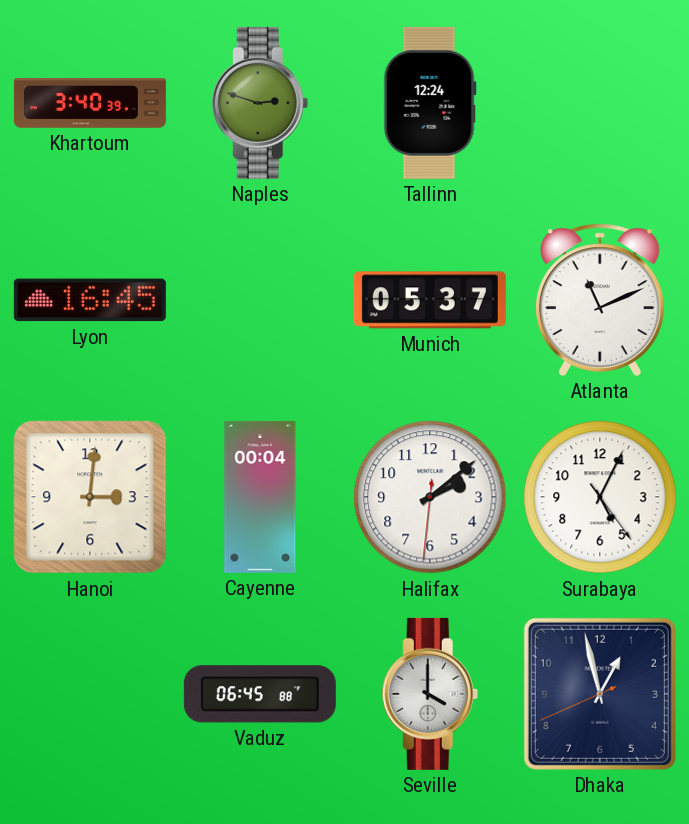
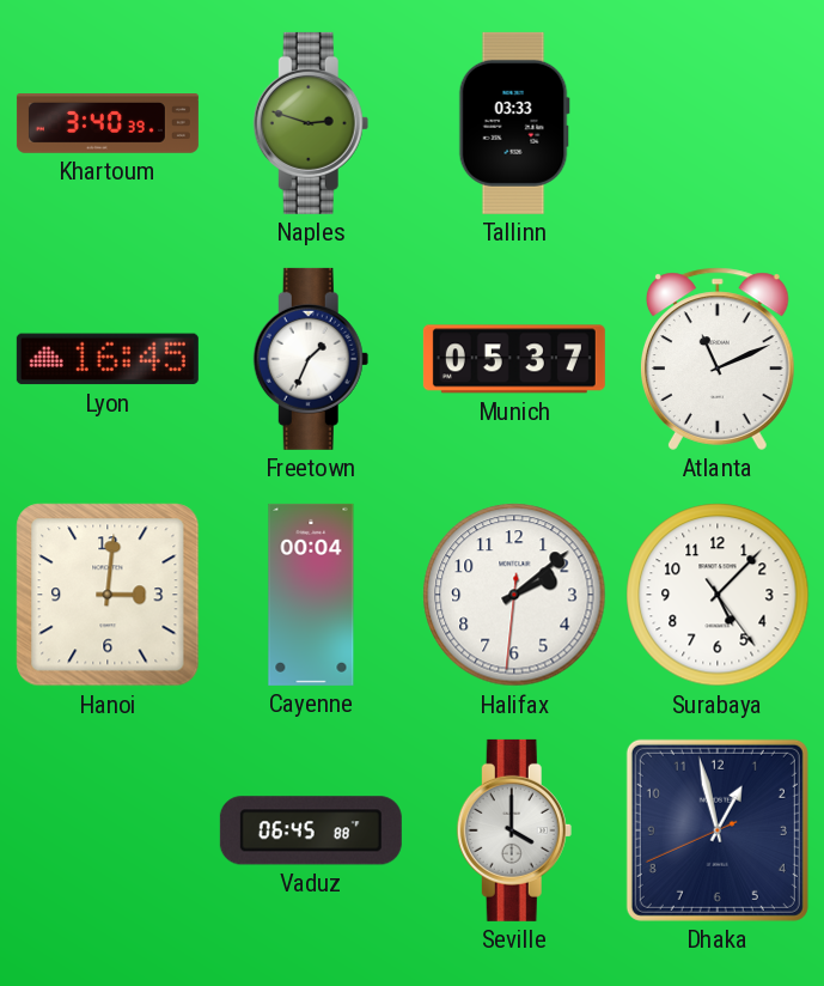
Tallinn: 12:24 -> 03:33
Freetown: none -> 1:34
Surabaya: 5:04 -> 5:07
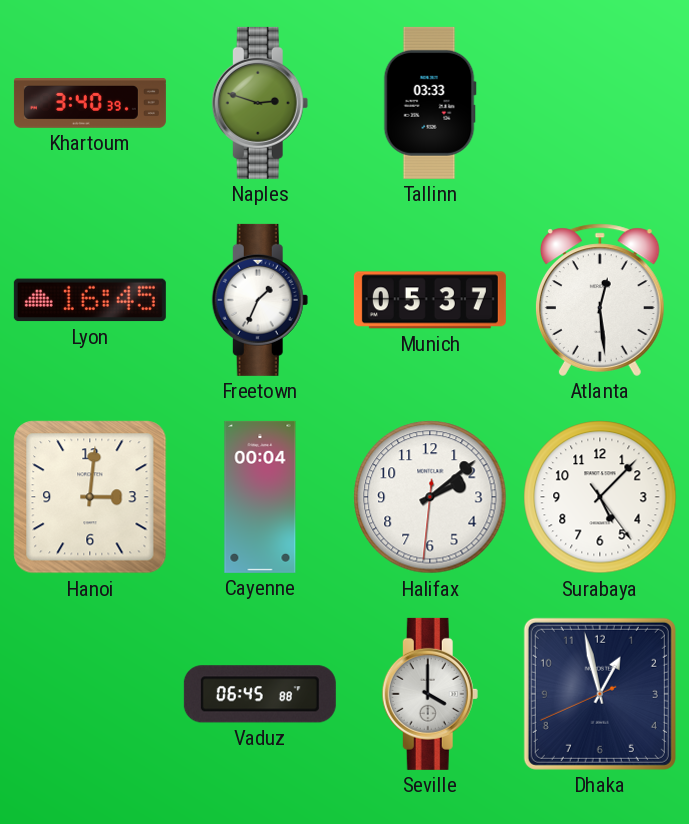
Atlanta: 11:11 -> 12:29
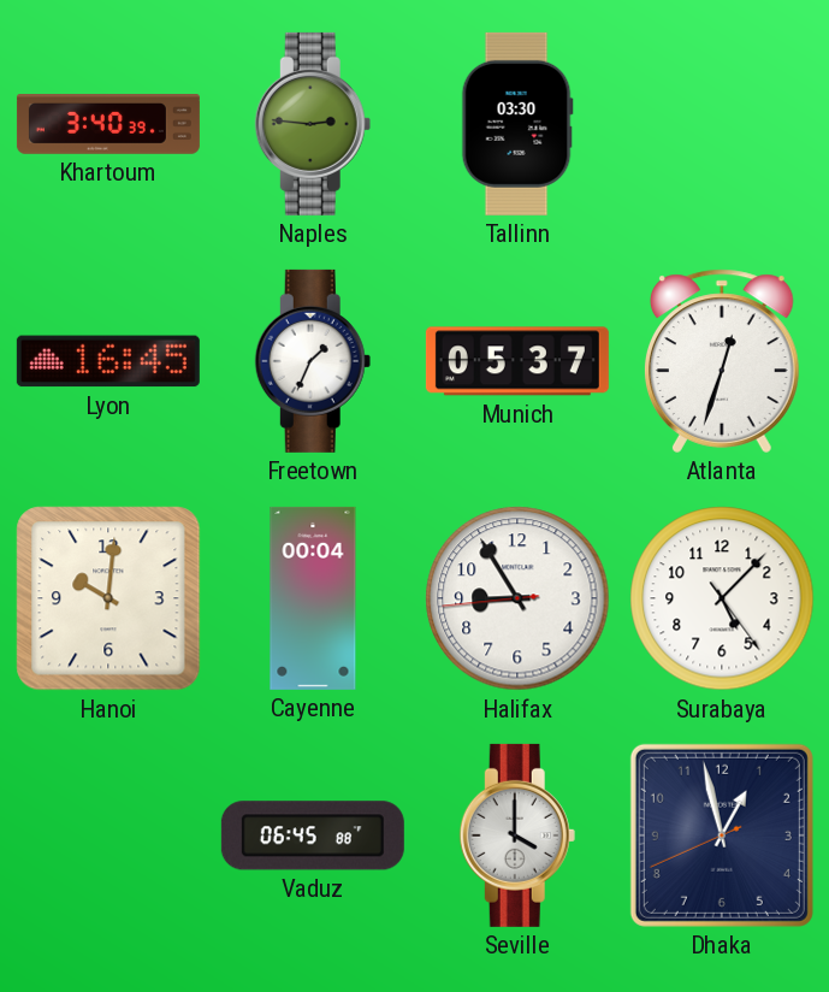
Naples: 2:48 -> 2:46
Tallinn: 03:33 -> 03:30
Atlanta: 12:29 -> 12:33
Hanoi: 3:01 -> 10:01
Halifax: 2:08 -> 8:54
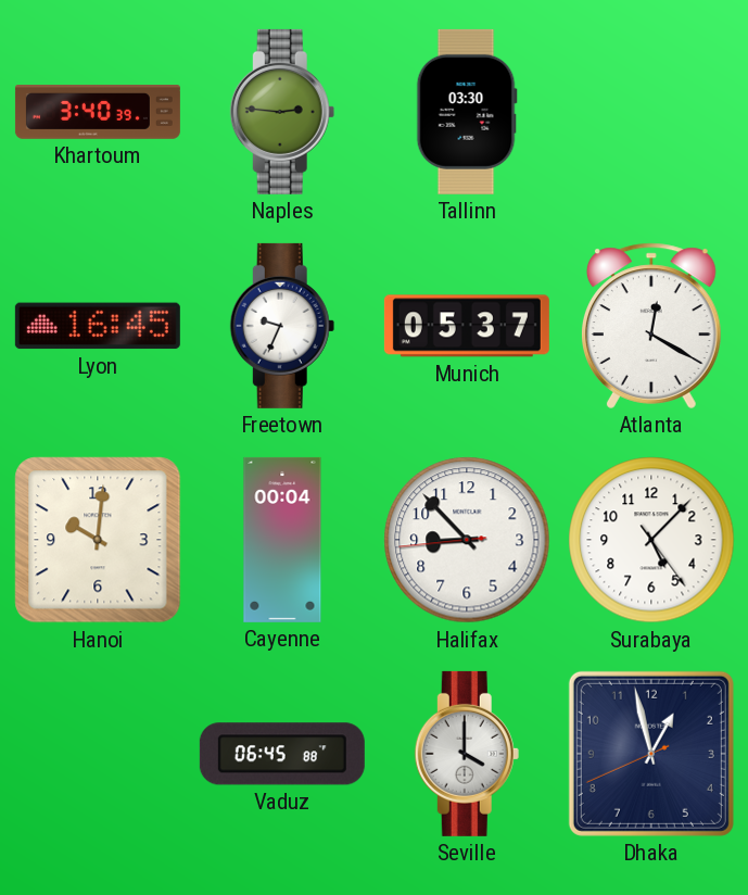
Freetown: 1:34 -> 9:34
Atlanta: 12:33 -> 12:20
Halifax: 8:54 -> 8:52
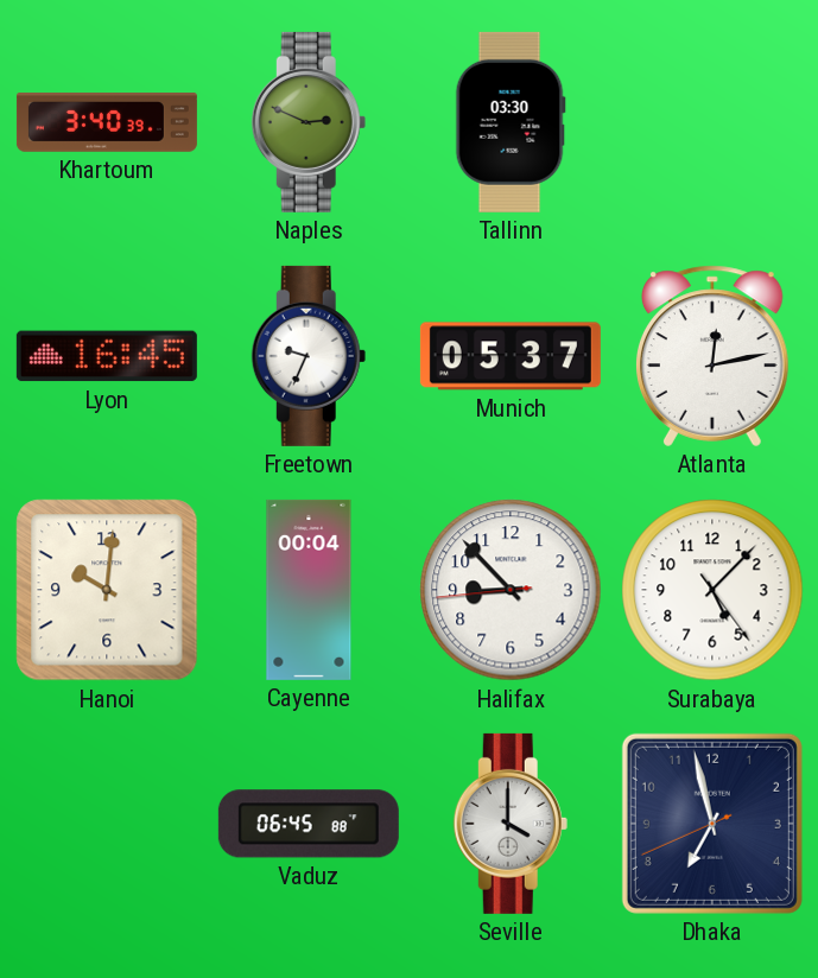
Naples: 2:46 -> 2:49
Atlanta: 12:20 -> 12:13
Dhaka: 12:57 -> 6:57
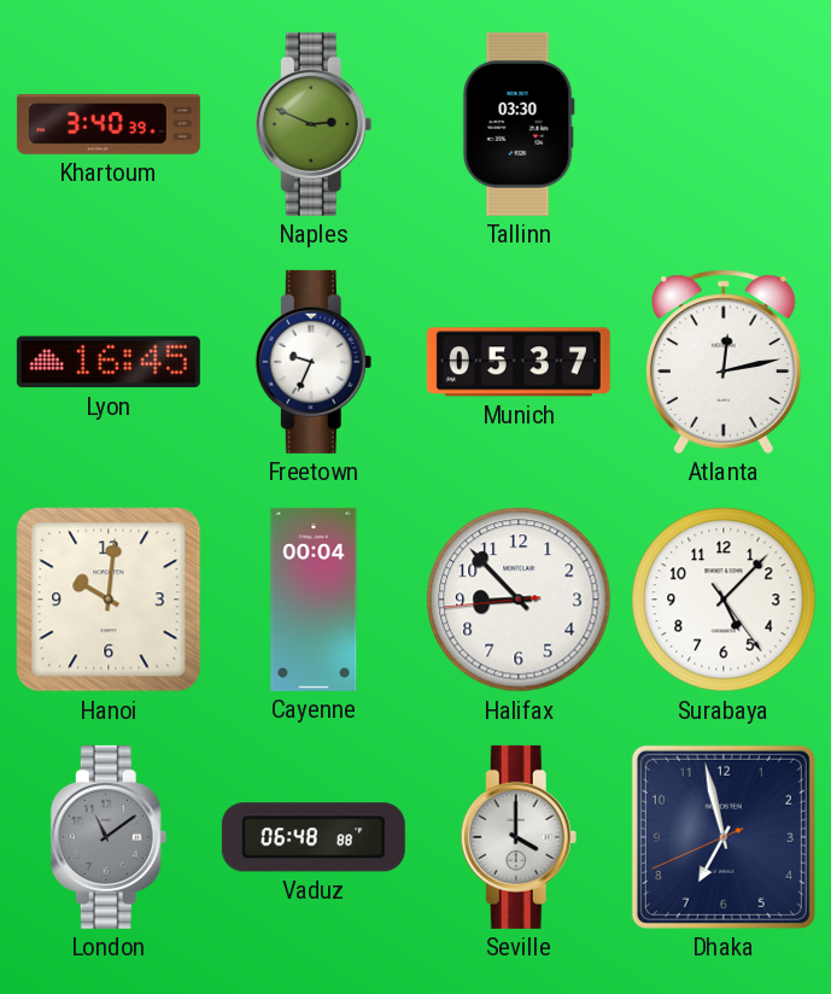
London: none -> 11:09
Vaduz: 06:45 -> 06:48
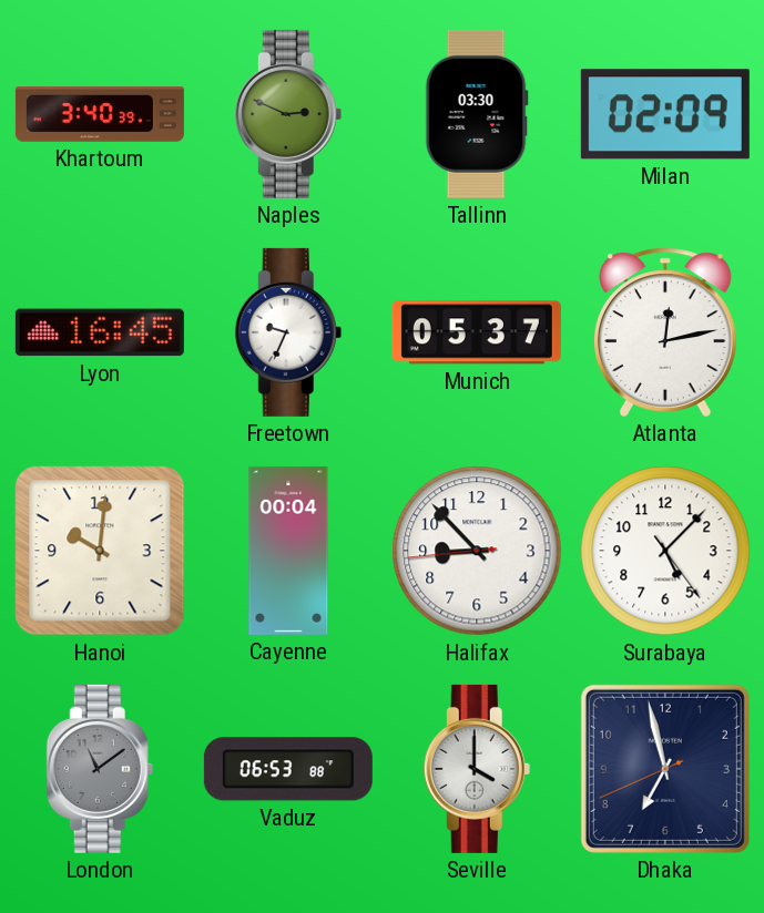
Milan: none -> 02:09
Vaduz: 06:48 -> 06:53
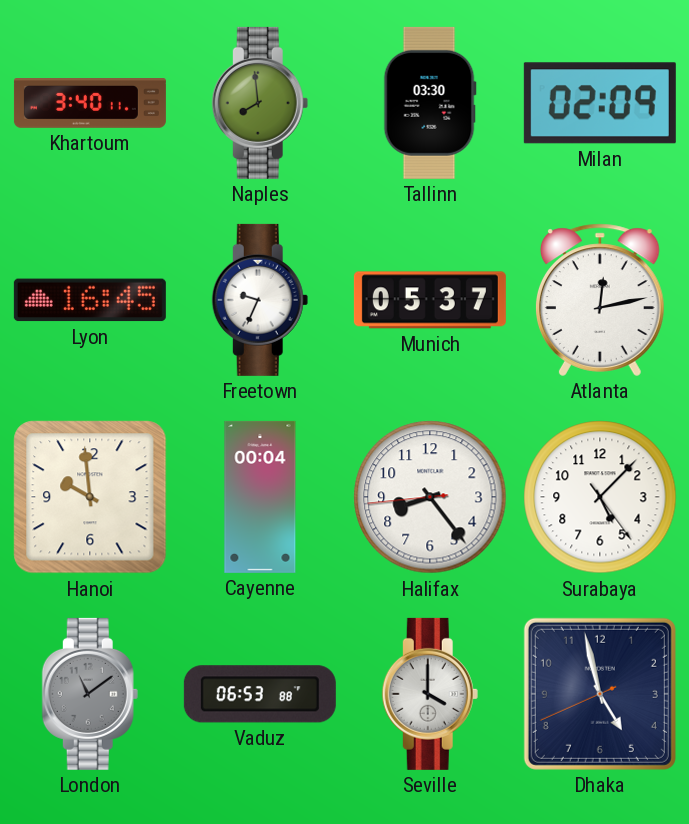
Khartoum: 3:40:39 -> 3:40:11
Naples: 2:49 -> 7:59
Hanoi: 10:01 -> 9:59
Halifax: 8:52 -> 8:23
Dhaka: 6:57 -> 4:57
